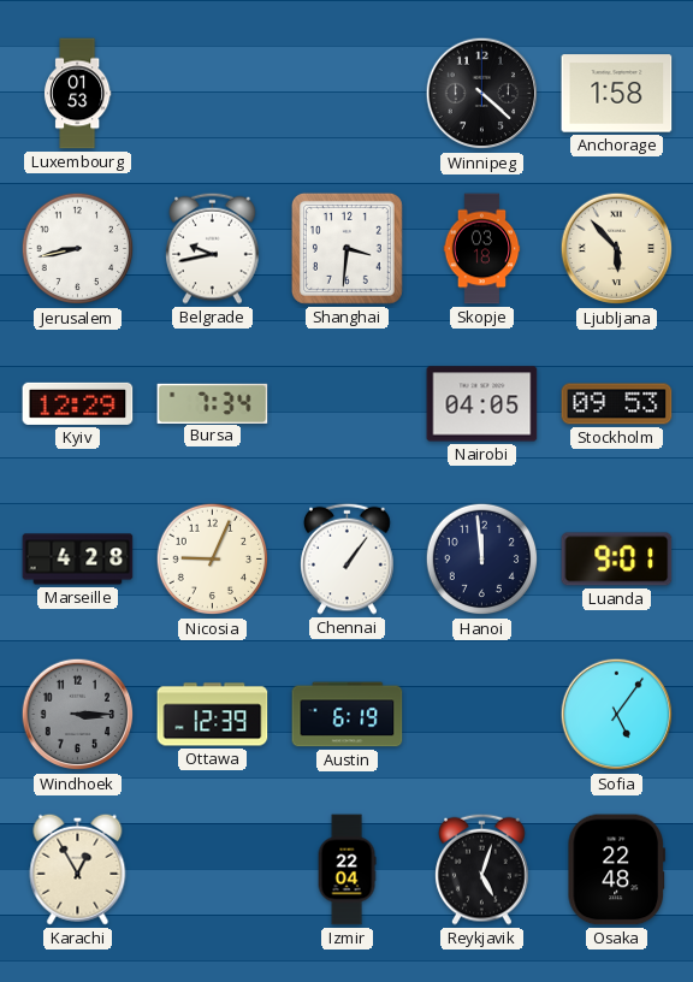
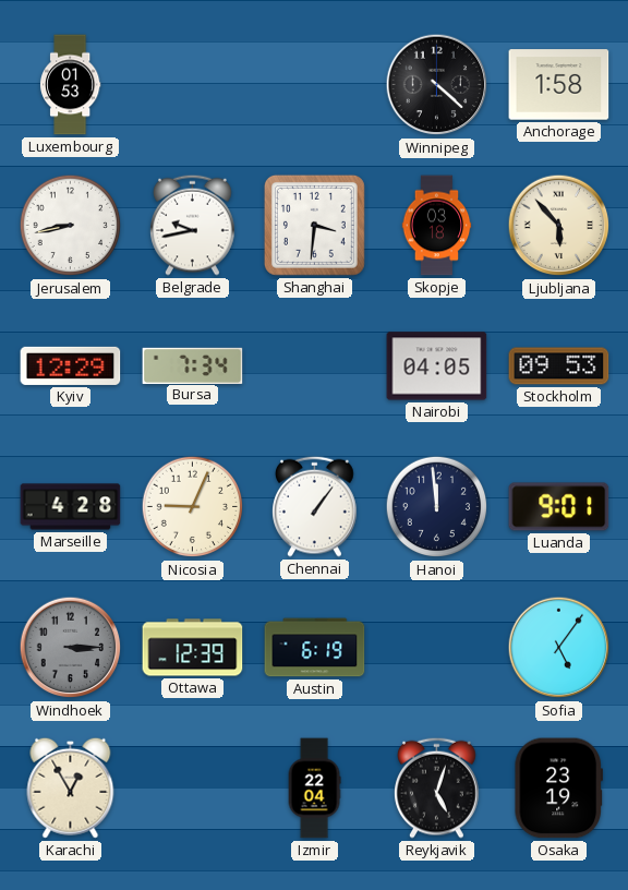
Osaka: 22:48 -> 23:19
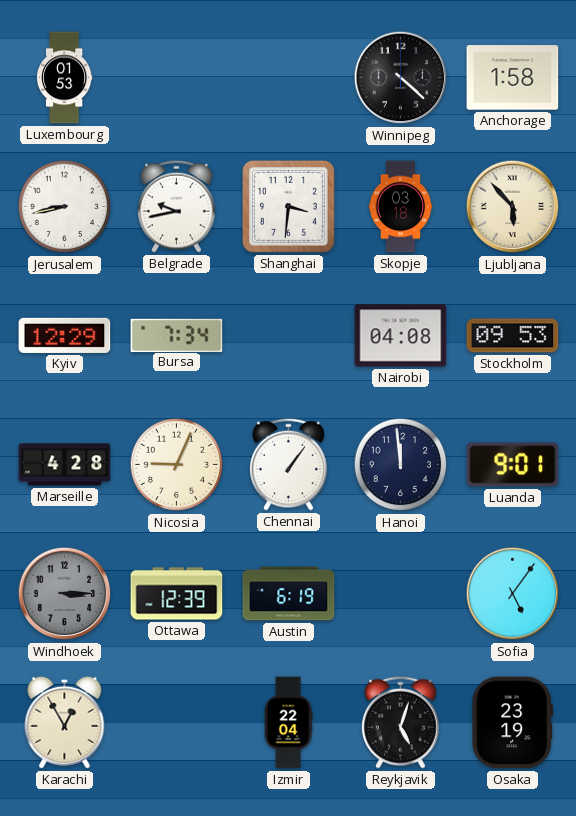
Nairobi: 04:05 -> 04:08
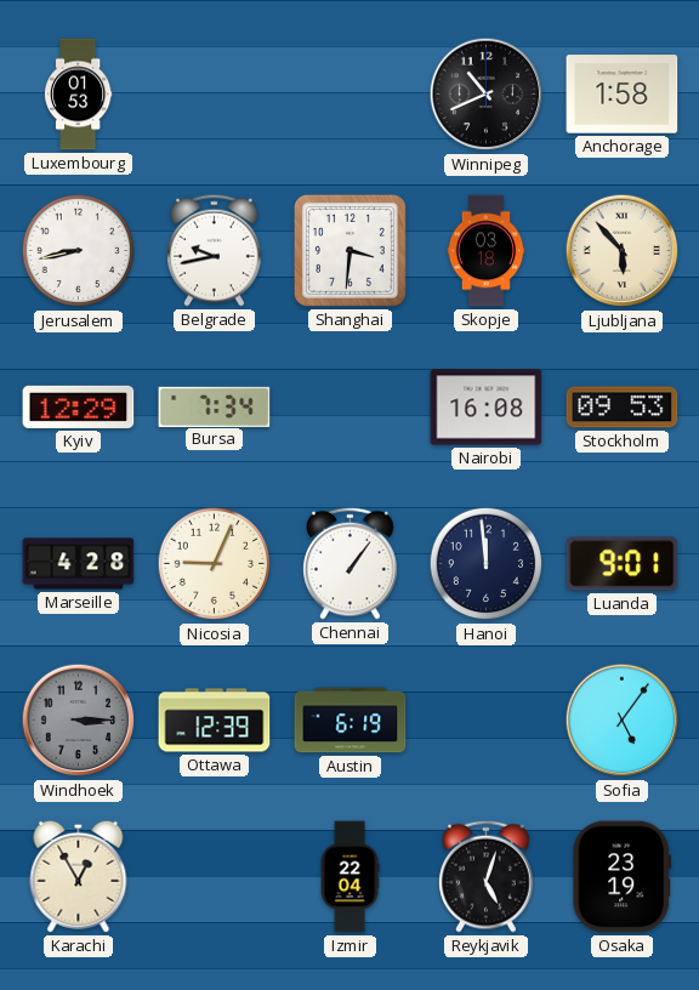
Winnipeg: 4:22 -> 10:41
Nairobi: 04:08 -> 16:08
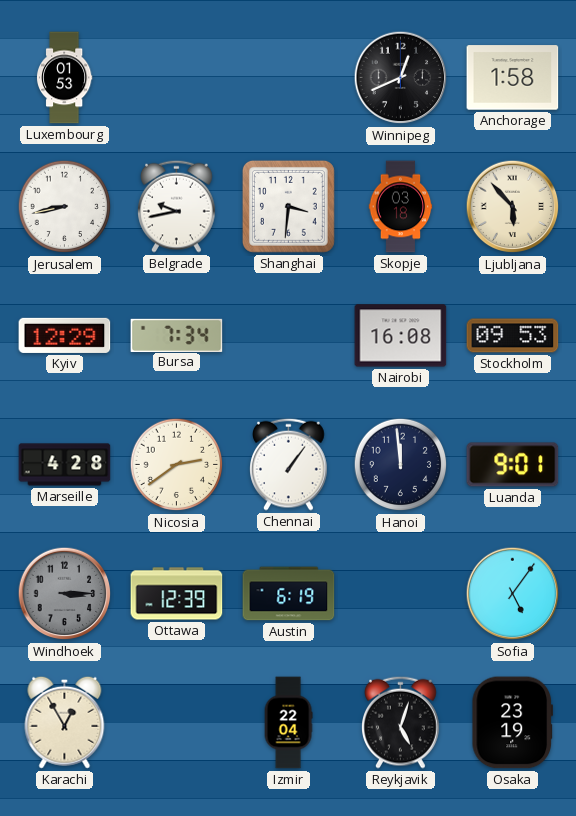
Winnipeg: 10:41 -> 12:41
Nicosia: 9:04 -> 2:39
